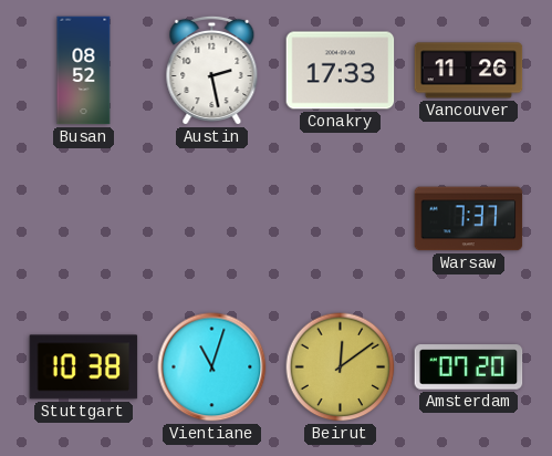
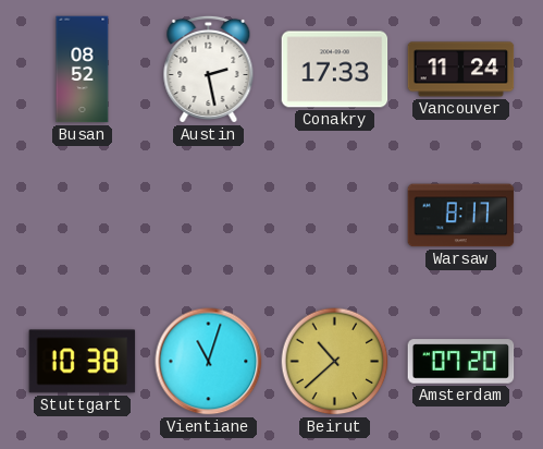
Vancouver: 11:26 -> 11:24
Warsaw: 7:37 -> 8:17
Beirut: 12:09 -> 10:38
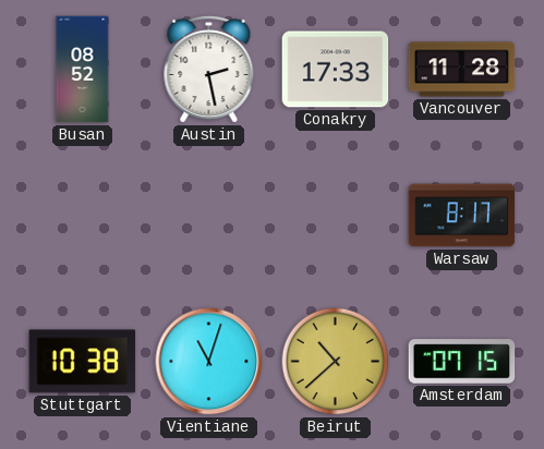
Vancouver: 11:24 -> 11:28
Amsterdam: 07:20 -> 07:15
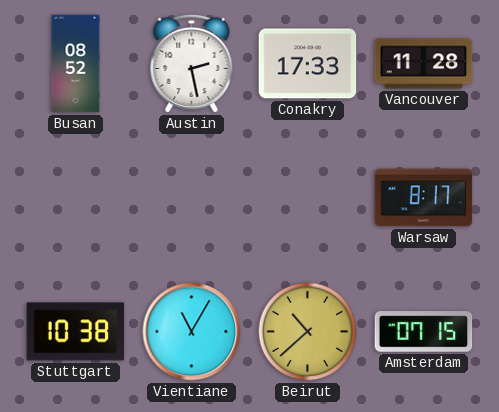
Vientiane: 11:03 -> 11:05
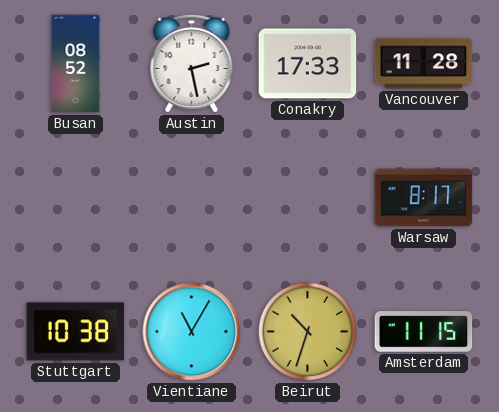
Beirut: 10:38 -> 10:33
Amsterdam: 07:15 -> 11:15
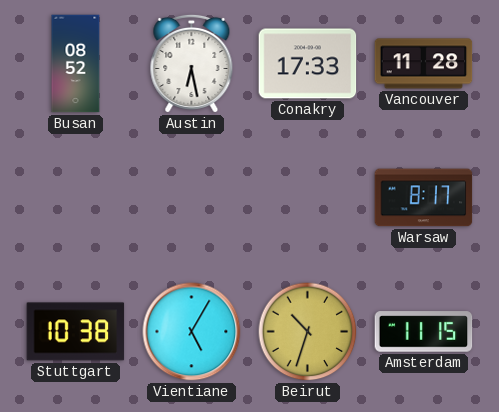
Austin: 2:28 -> 6:28
Vientiane: 11:05 -> 5:05
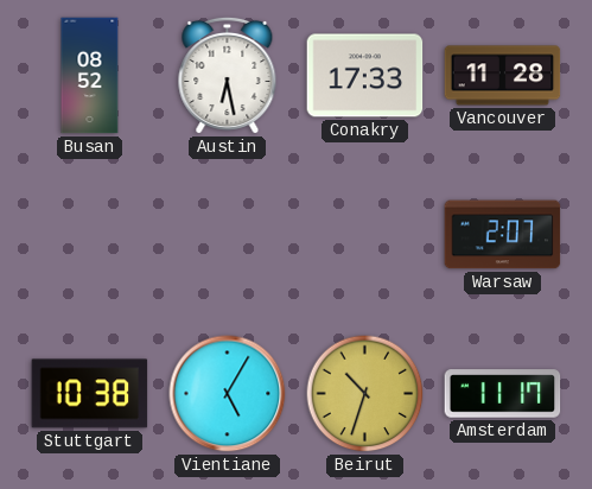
Warsaw: 8:17 -> 2:07
Amsterdam: 11:15 -> 11:17
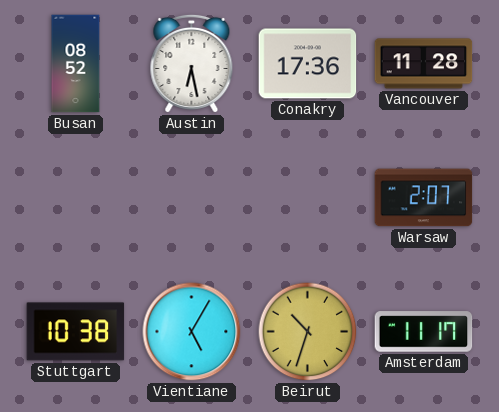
Conakry: 17:33 -> 17:36
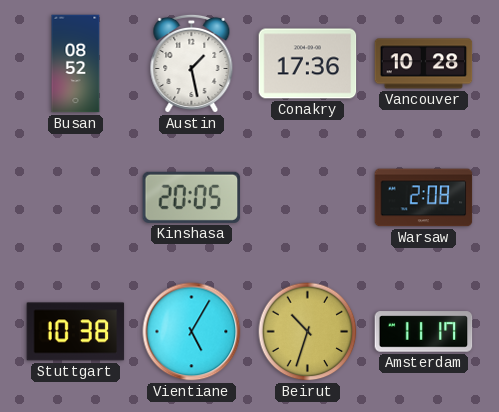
Austin: 6:28 -> 1:28
Vancouver: 11:28 -> 10:28
Kinshasa: none -> 20:05
Warsaw: 2:07 -> 2:08
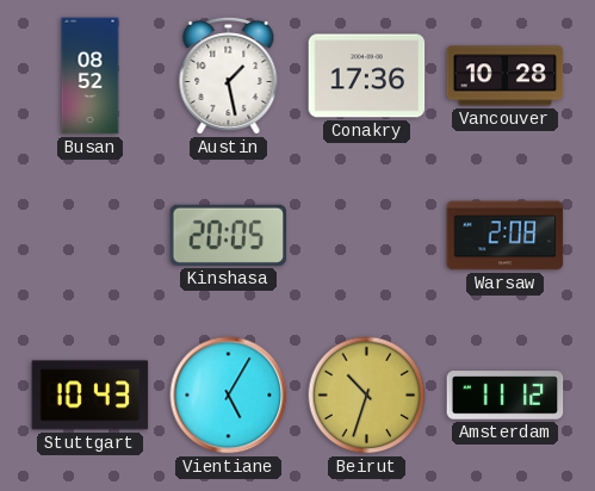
Stuttgart: 10:38 -> 10:43
Amsterdam: 11:17 -> 11:12
